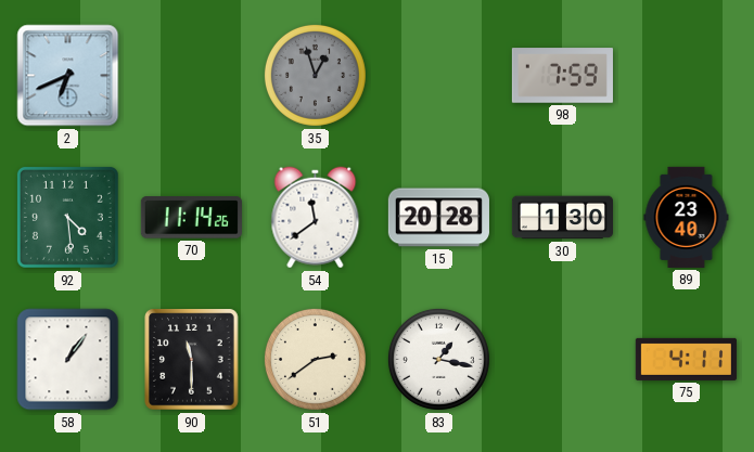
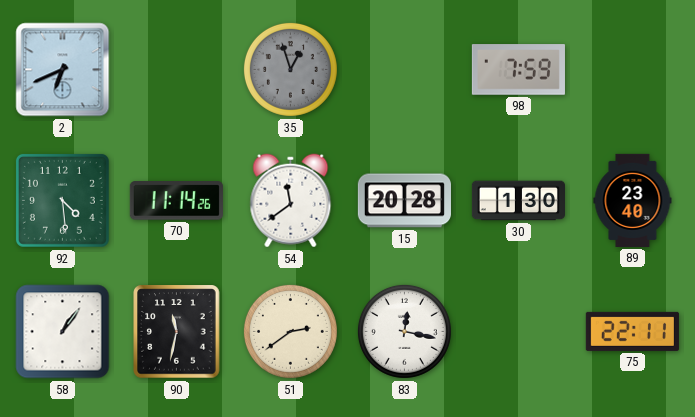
90: 11:30 -> 11:32
83: 1:17 -> 12:17
75: 4:11 -> 22:11
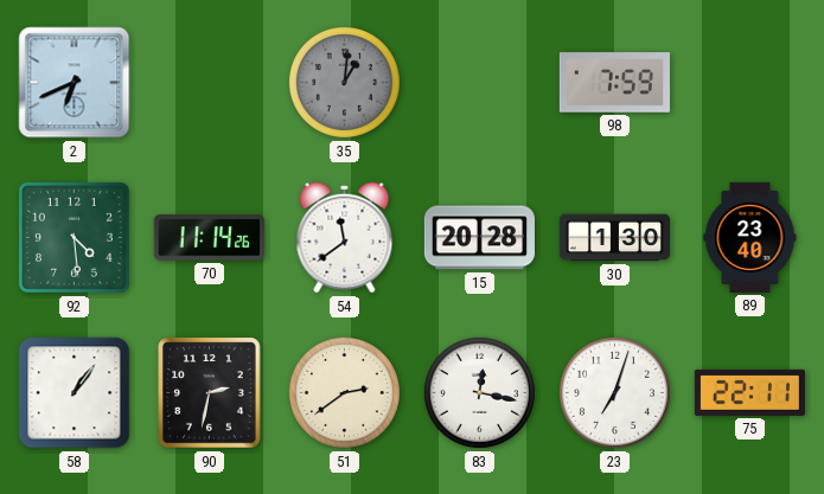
35: 12:57 -> 1:01
90: 11:32 -> 2:32
23: none -> 7:03
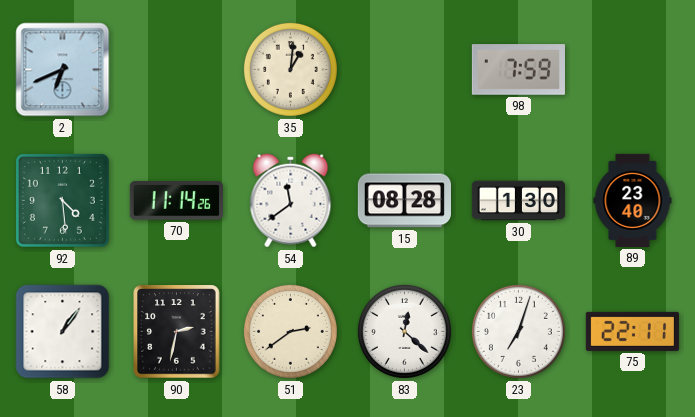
35 dial: grey -> cream
15: 20:28 -> 08:28
83: 12:17 -> 12:22
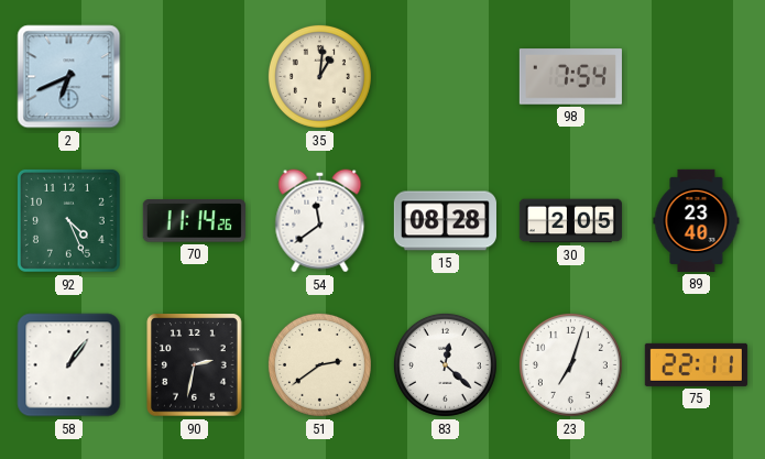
98: 7:59 -> 7:54
92: 4:29 -> 4:26
30: 1:30 -> 2:05
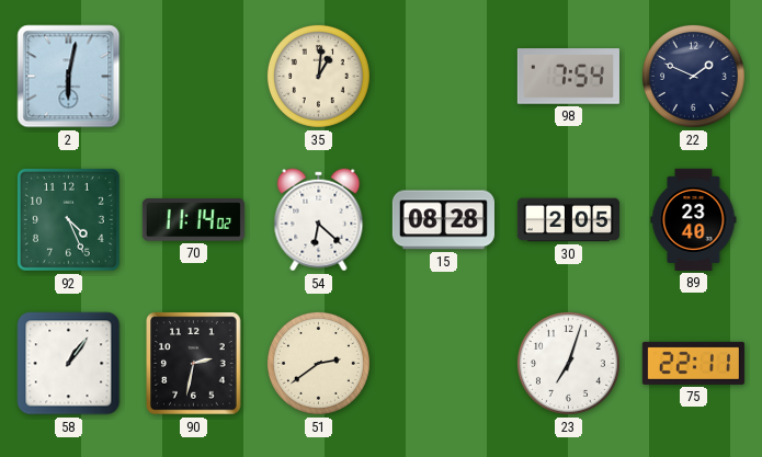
2: 6:41 -> 6:02
22: none -> 1:49
70: 11:14:26 -> 11:14:02
54: 11:39 -> 6:22
83: 12:22 -> none
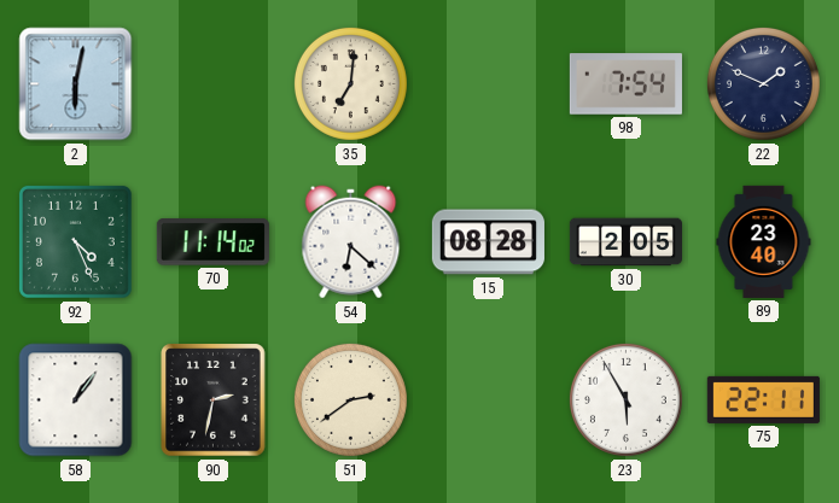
35: 1:01 -> 7:01
23: 7:03 -> 5:55
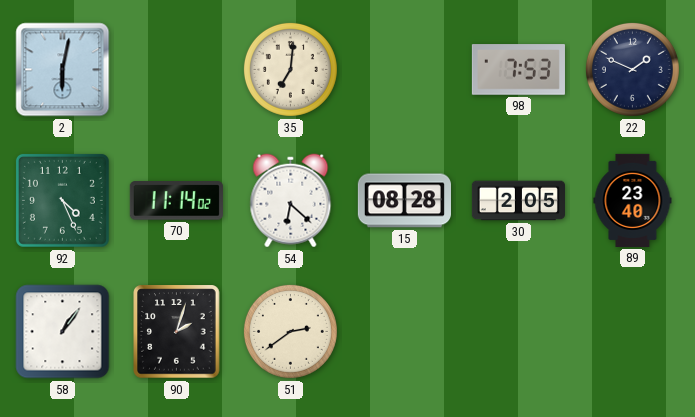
98: 7:54 -> 7:53
90: 2:32 -> 2:03
23: 5:55 -> none
75: 22:11 -> none
